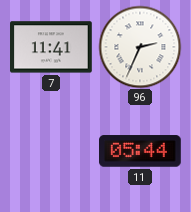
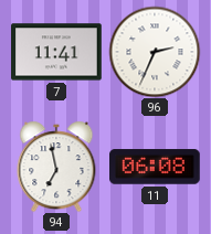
94: none -> 6:58
11: 05:44 -> 06:08
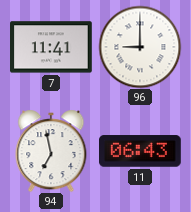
96: 2:34 -> 9:00
11: 06:08 -> 06:43
